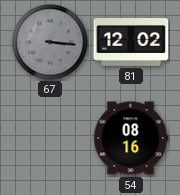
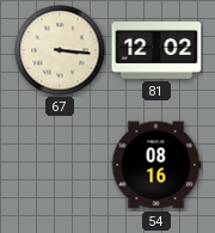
67 dial: grey -> cream
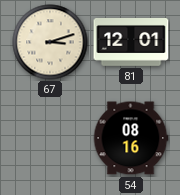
67: 3:16 -> 3:12
81: 12:02 -> 12:01
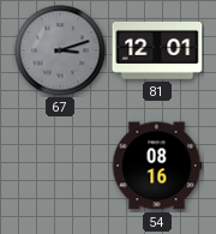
67 dial: cream -> grey
